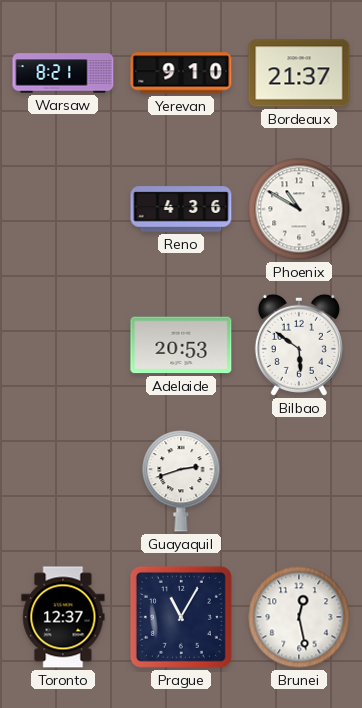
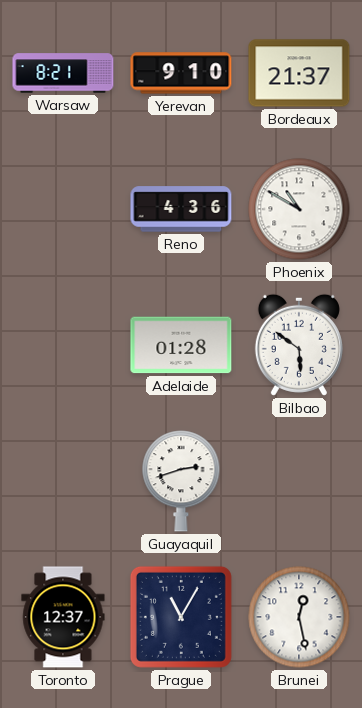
Adelaide: 20:53 -> 01:28
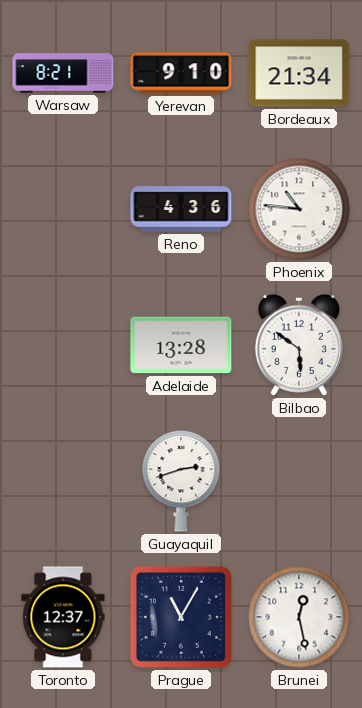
Bordeaux: 21:37 -> 21:34
Phoenix: 10:50 -> 10:46
Adelaide: 01:28 -> 13:28
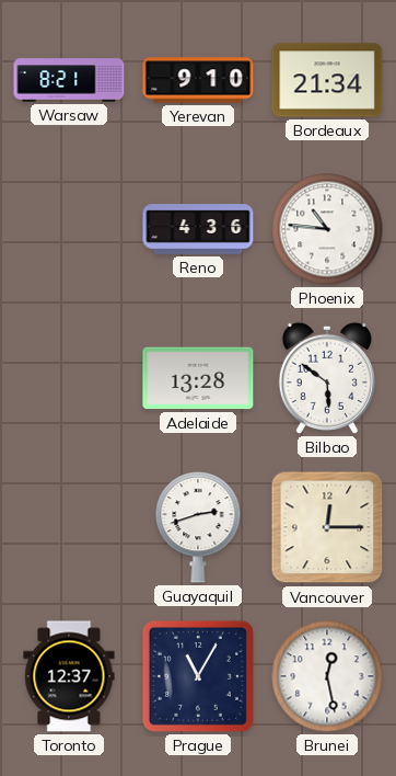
Vancouver: none -> 12:15
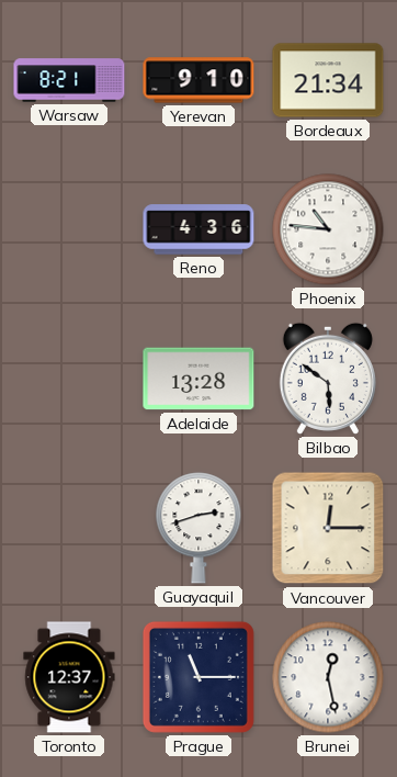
Prague: 11:05 -> 11:15
